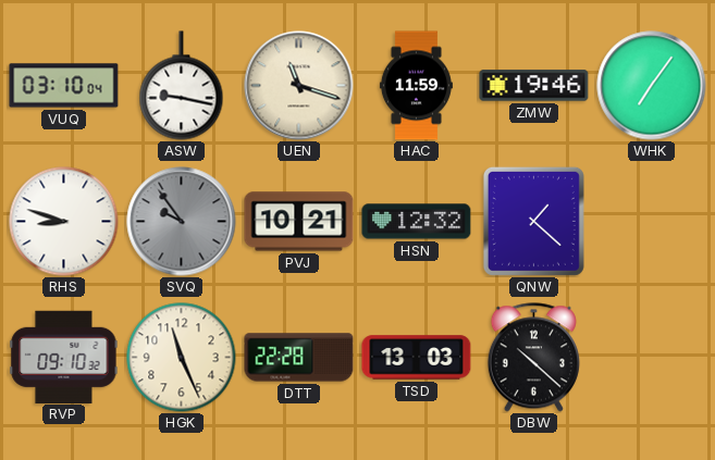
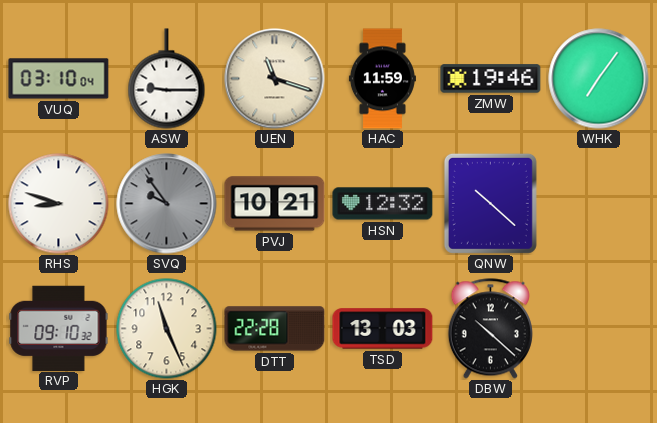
ASW: 9:17 -> 9:15
QNW: 1:22 -> 10:22
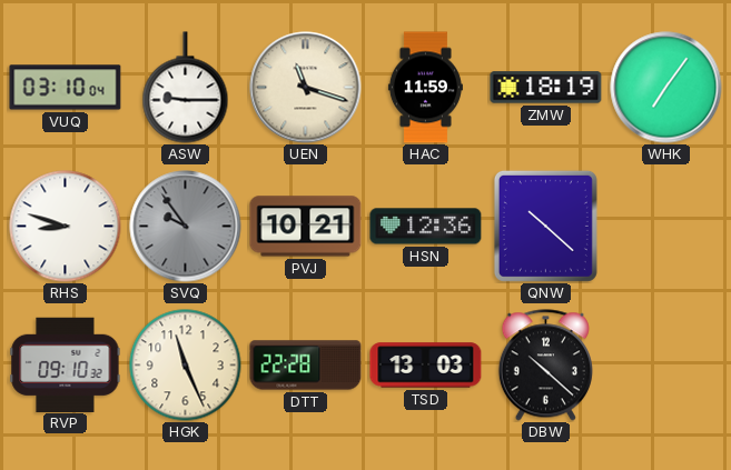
ZMW: 19:46 -> 18:19
HSN: 12:32 -> 12:36
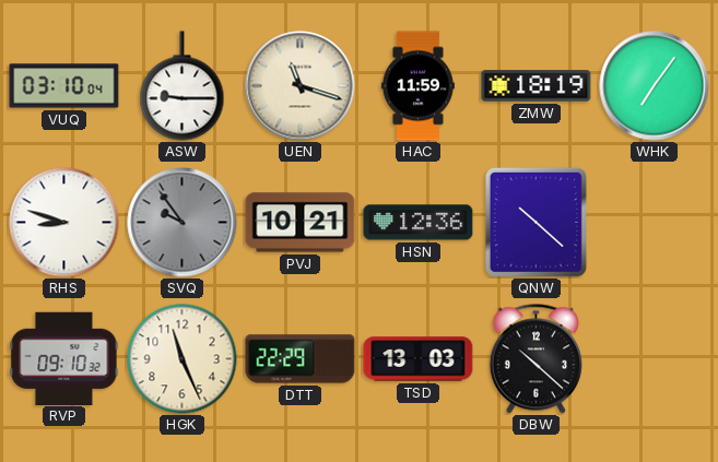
DTT: 22:28 -> 22:29
